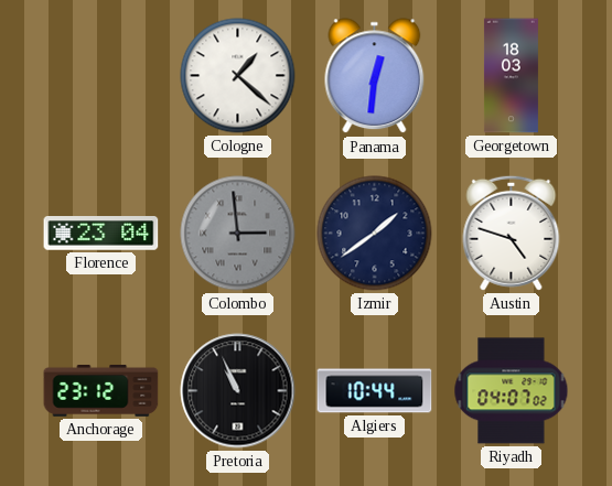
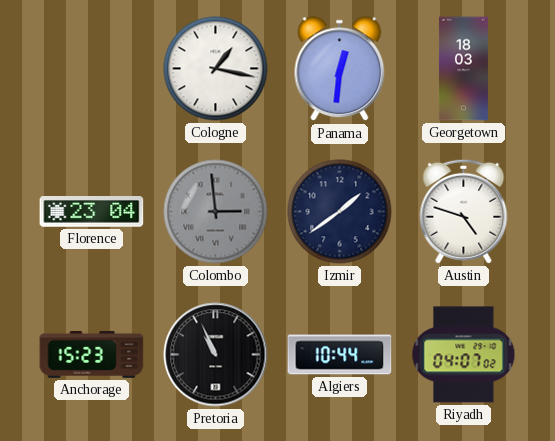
Cologne: 1:22 -> 1:17
Anchorage: 23:12 -> 15:23
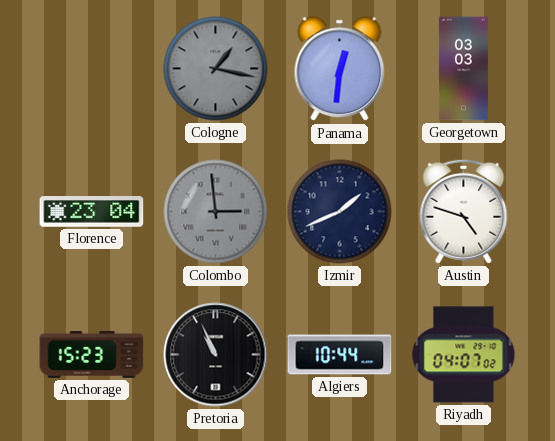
Cologne dial: white -> grey
Georgetown: 18:03 -> 03:03
Izmir: 1:39 -> 1:41
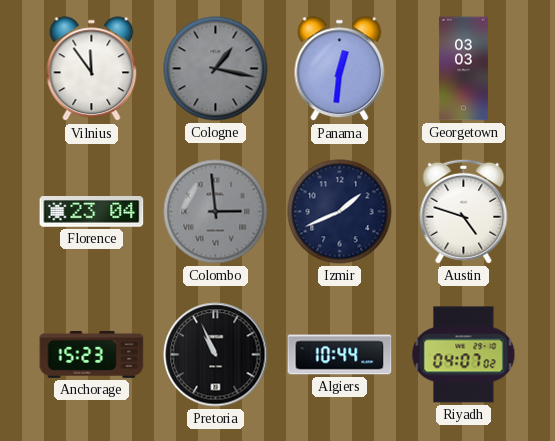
Vilnius: none -> 11:54
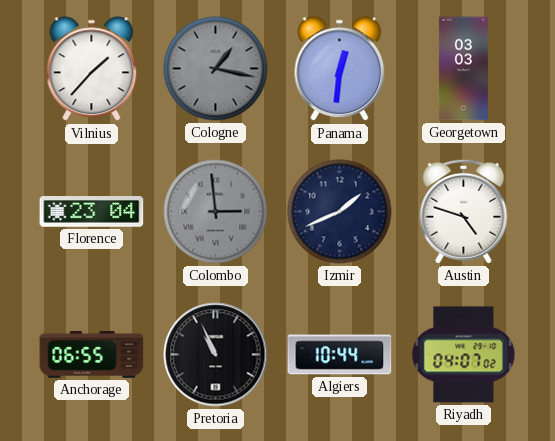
Vilnius: 11:54 -> 1:37
Anchorage: 15:23 -> 06:55
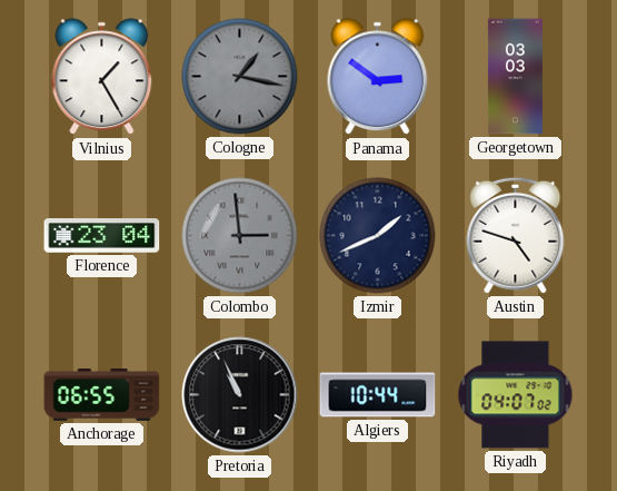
Vilnius: 1:37 -> 1:25
Panama: 12:31 -> 2:51
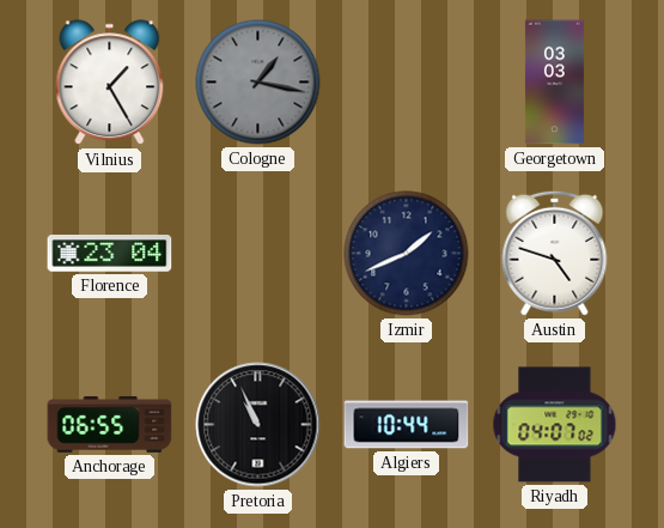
Panama: 2:51 -> none
Colombo: 2:59 -> none
